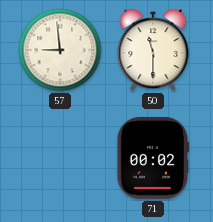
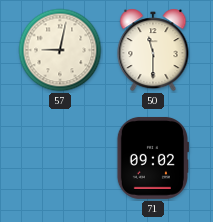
57: 8:59 -> 9:02
71: 00:02 -> 09:02
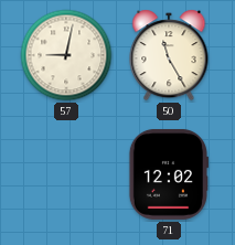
50: 11:30 -> 11:25
71: 09:02 -> 12:02
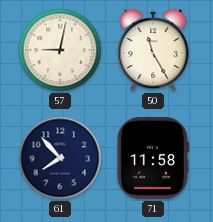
61: none -> 7:53
71: 12:02 -> 11:58
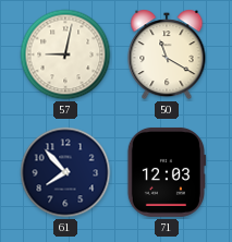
50: 11:25 -> 11:20
71: 11:58 -> 12:03
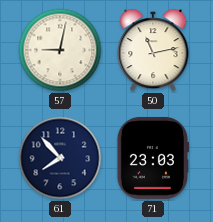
50: 11:20 -> 11:13
71: 12:03 -> 23:03
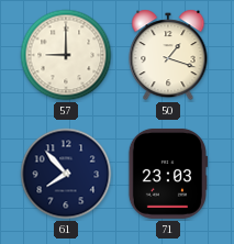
57: 9:02 -> 9:00
50: 11:13 -> 1:18
